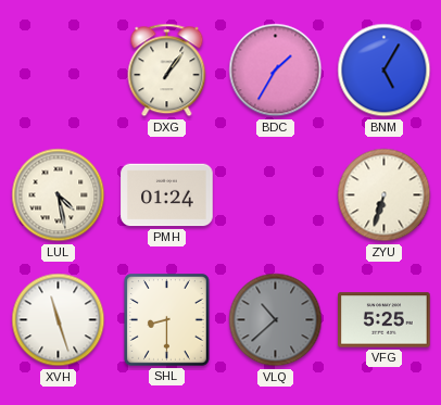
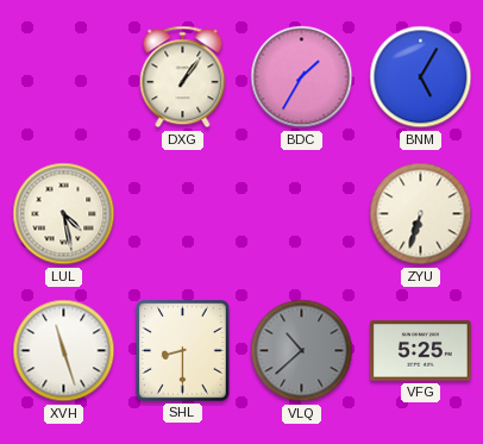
PMH: 01:24 -> none
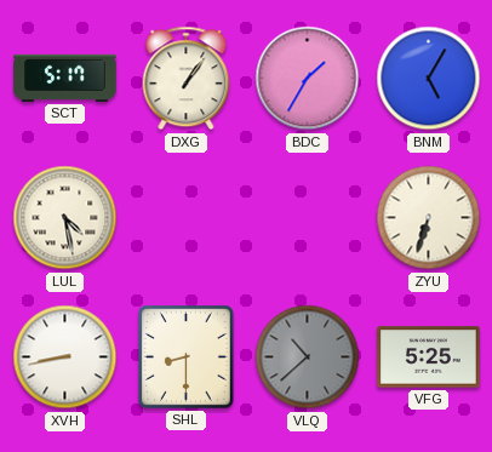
SCT: none -> 5:17
XVH: 11:27 -> 8:43
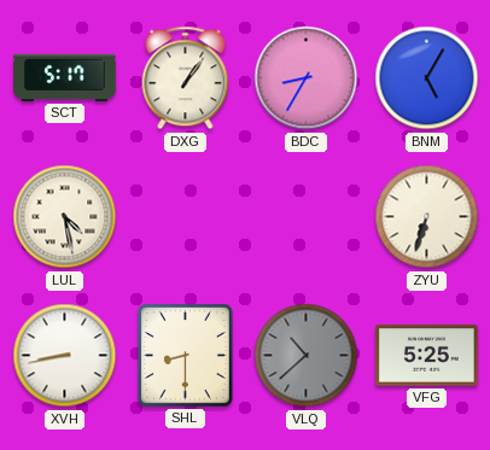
BDC: 1:35 -> 8:35
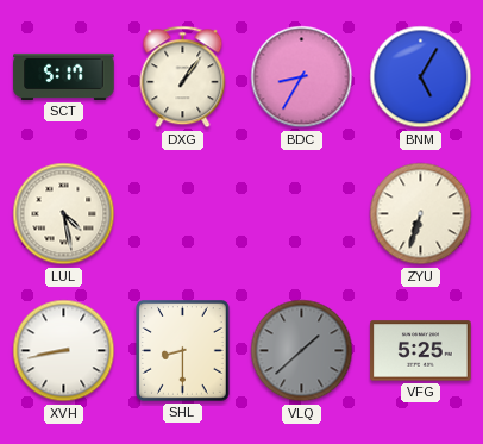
VLQ: 10:38 -> 1:38
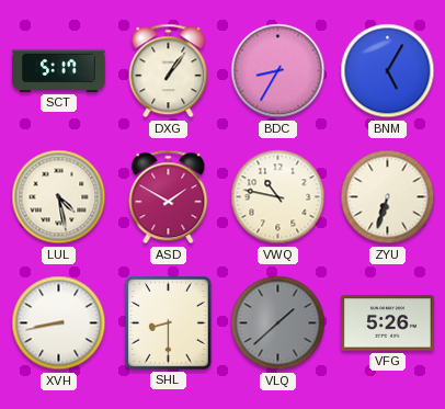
ASD: none -> 1:50
VWQ: none -> 10:47
VFG: 5:25 -> 5:26
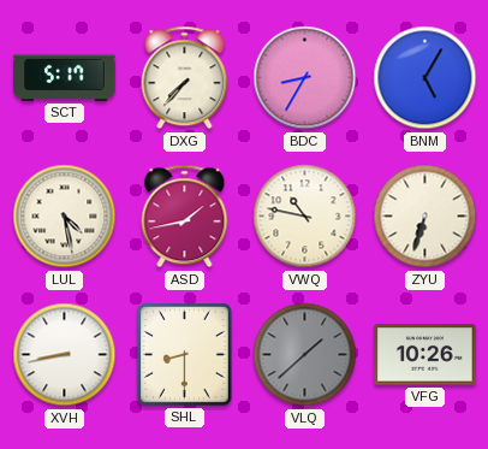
DXG: 1:06 -> 7:37
ASD: 1:50 -> 1:43
VFG: 5:26 -> 10:26
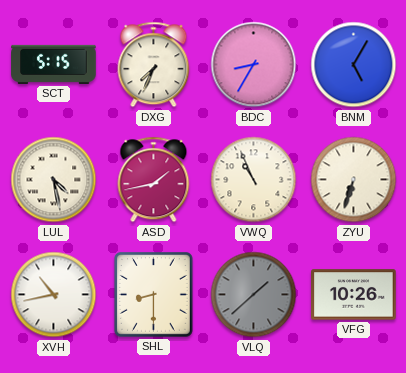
SCT: 5:17 -> 5:15
DXG: 7:37 -> 7:34
VWQ: 10:47 -> 10:56
XVH: 8:43 -> 10:43
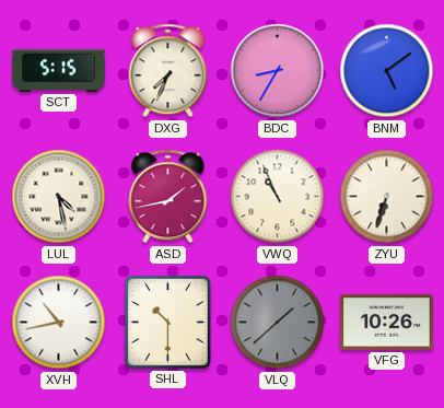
BNM: 5:05 -> 5:09
SHL: 8:30 -> 10:30
